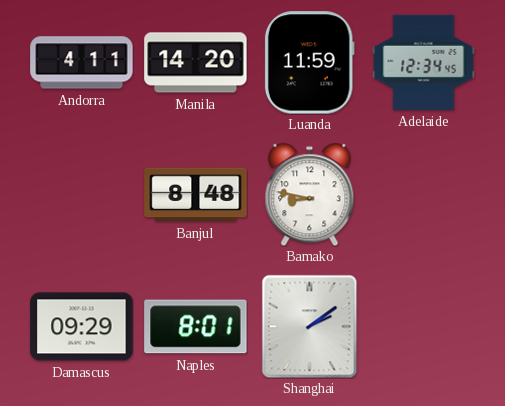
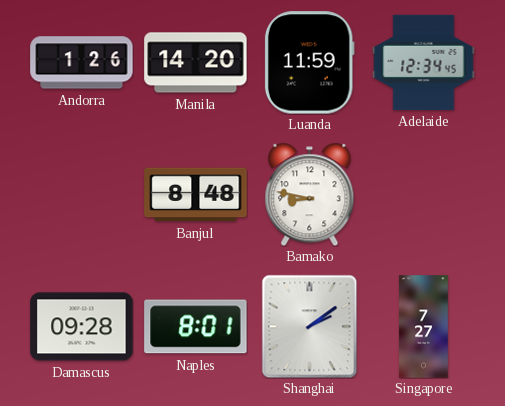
Andorra: 4:11 -> 1:26
Damascus: 09:29 -> 09:28
Singapore: none -> 7:27
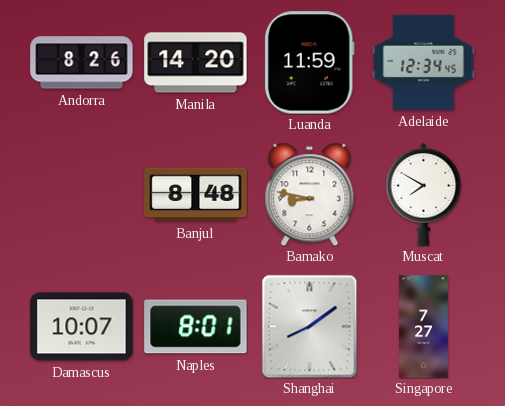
Andorra: 1:26 -> 8:26
Muscat: none -> 7:50
Damascus: 09:28 -> 10:07
Shanghai: 2:09 -> 8:09
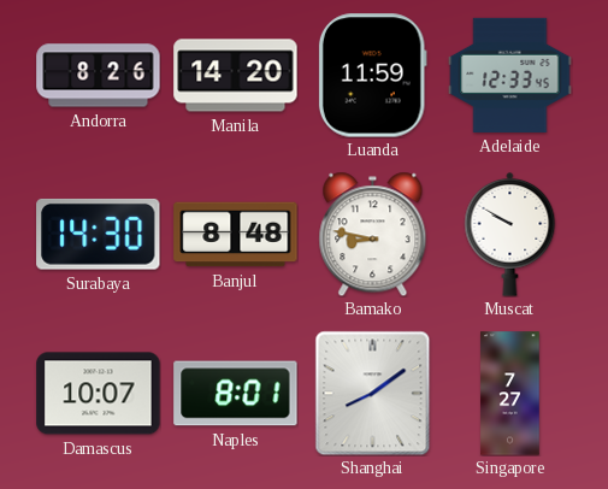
Adelaide: 12:34 -> 12:33
Surabaya: none -> 14:30
Muscat: 7:50 -> 9:50
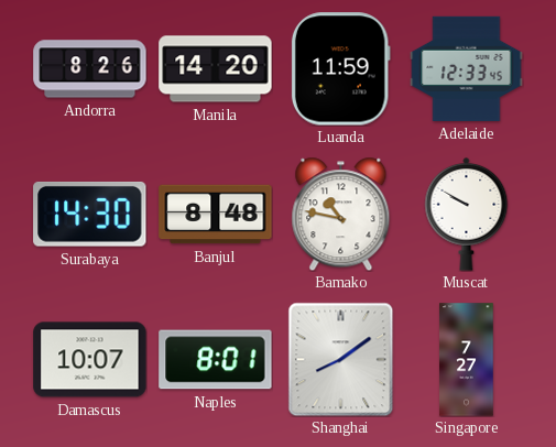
Bamako: 8:47 -> 10:47
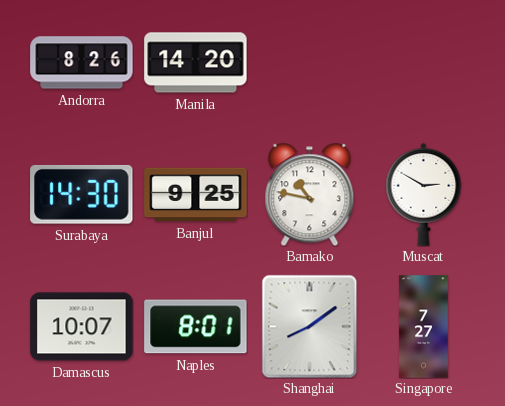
Luanda: 11:59 -> none
Adelaide: 12:33 -> none
Banjul: 8:48 -> 9:25
Muscat: 9:50 -> 2:50
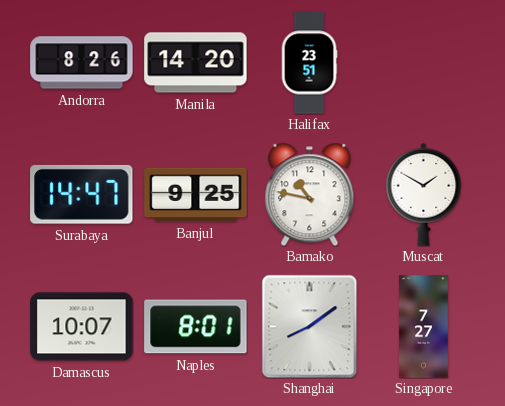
Halifax: none -> 23:51
Surabaya: 14:30 -> 14:47
Muscat: 2:50 -> 1:50
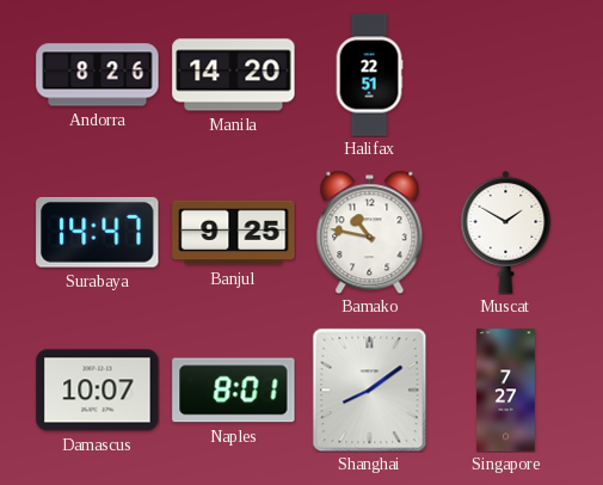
Halifax: 23:51 -> 22:51
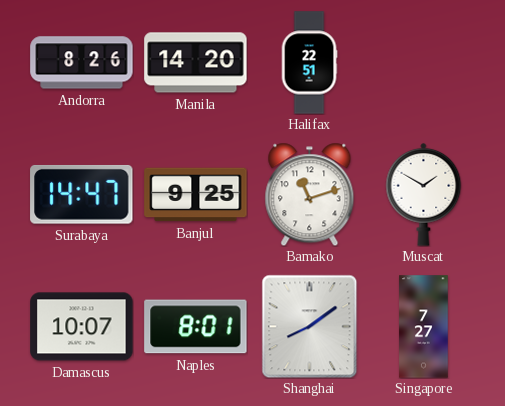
Bamako: 10:47 -> 11:12
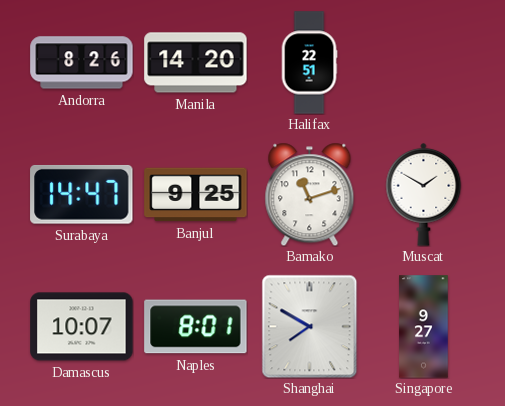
Shanghai: 8:09 -> 7:50
Singapore: 7:27 -> 9:27
